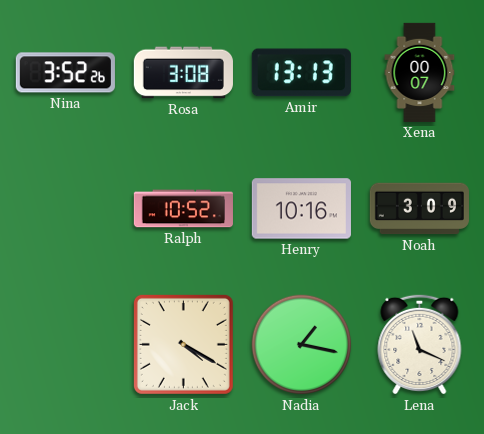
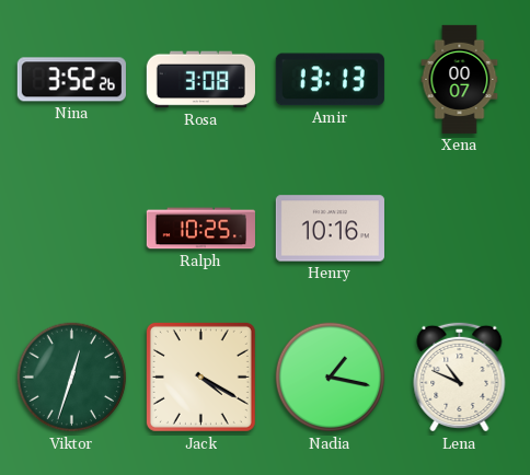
Ralph: 10:52 -> 10:25
Noah: 3:09 -> none
Viktor: none -> 12:33
Lena: 11:19 -> 10:49
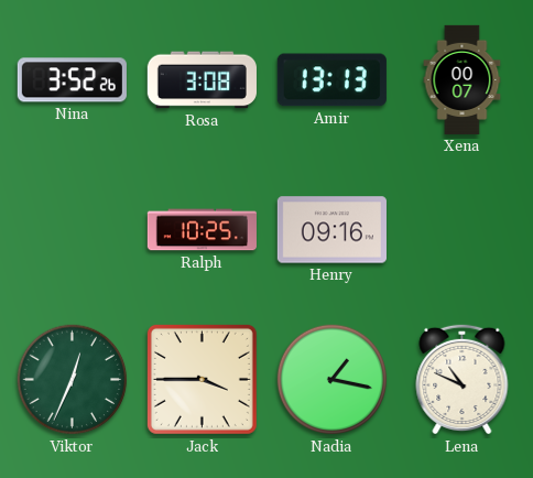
Henry: 10:16 -> 09:16
Viktor: 12:33 -> 12:34
Jack: 4:20 -> 3:45
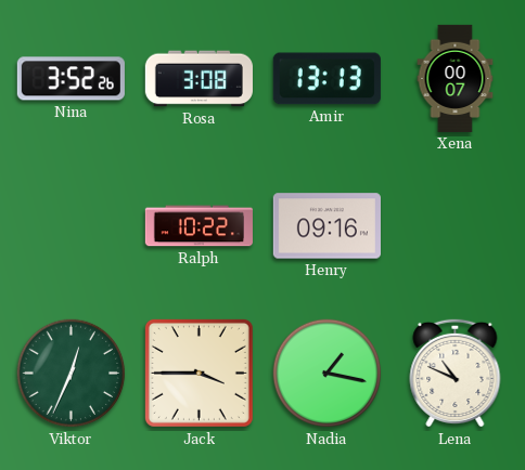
Ralph: 10:25 -> 10:22
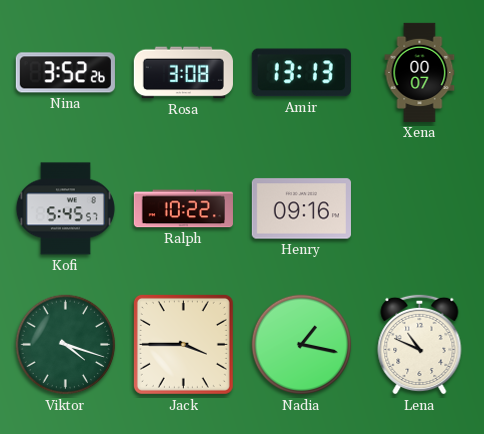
Kofi: none -> 5:45
Viktor: 12:34 -> 4:18
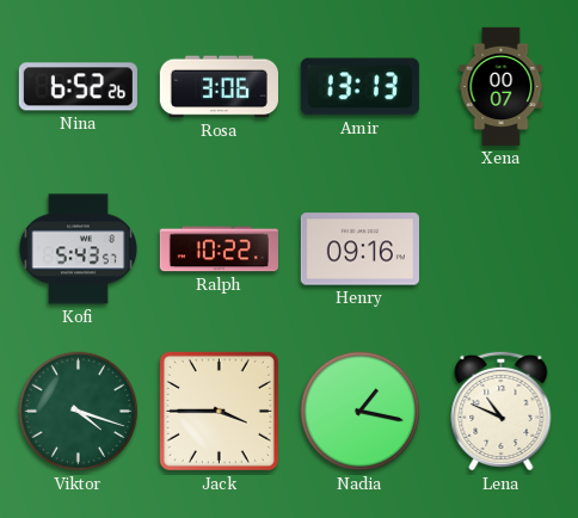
Nina: 3:52 -> 6:52
Rosa: 3:08 -> 3:06
Kofi: 5:45 -> 5:43
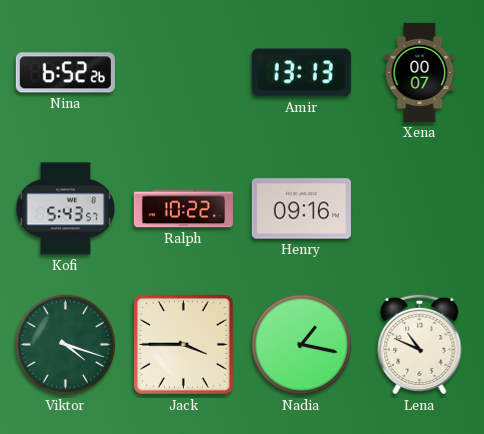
Rosa: 3:06 -> none
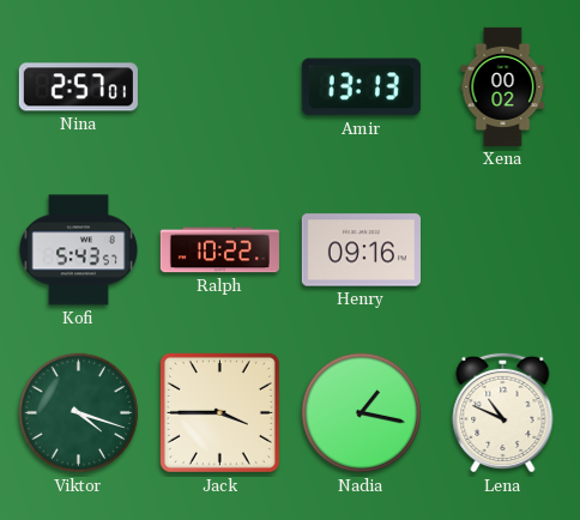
Nina: 6:52 -> 2:57
Xena: 00:07 -> 00:02
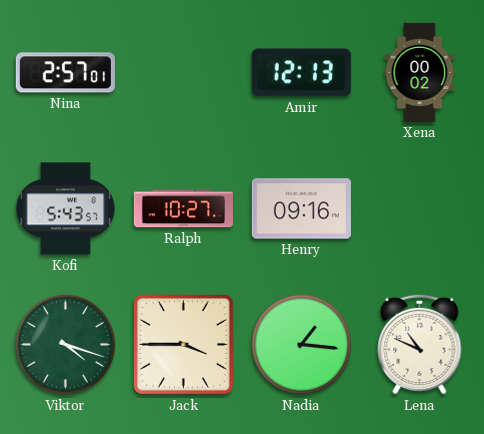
Amir: 13:13 -> 12:13
Ralph: 10:22 -> 10:27
Nadia: 1:17 -> 1:16
